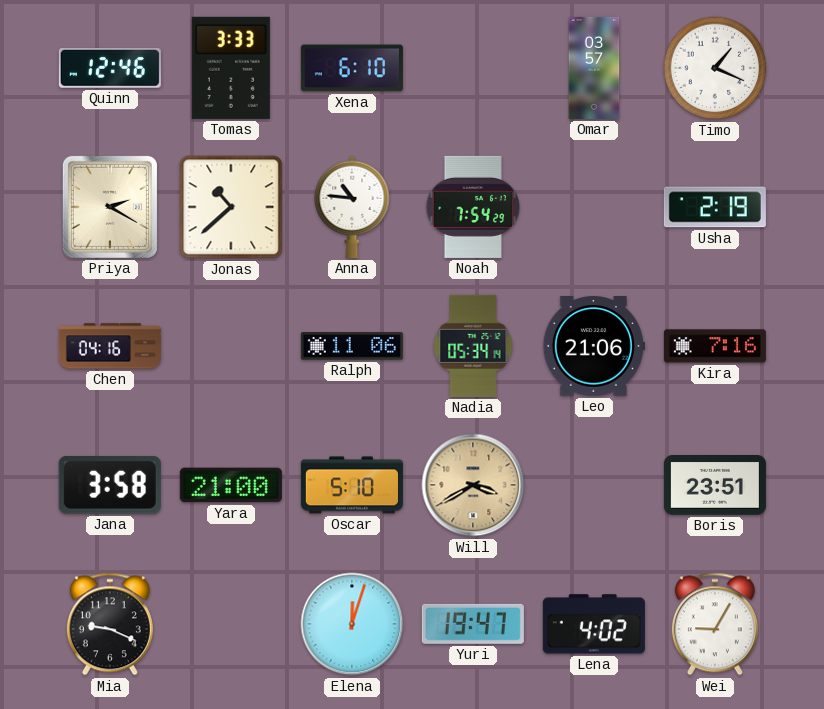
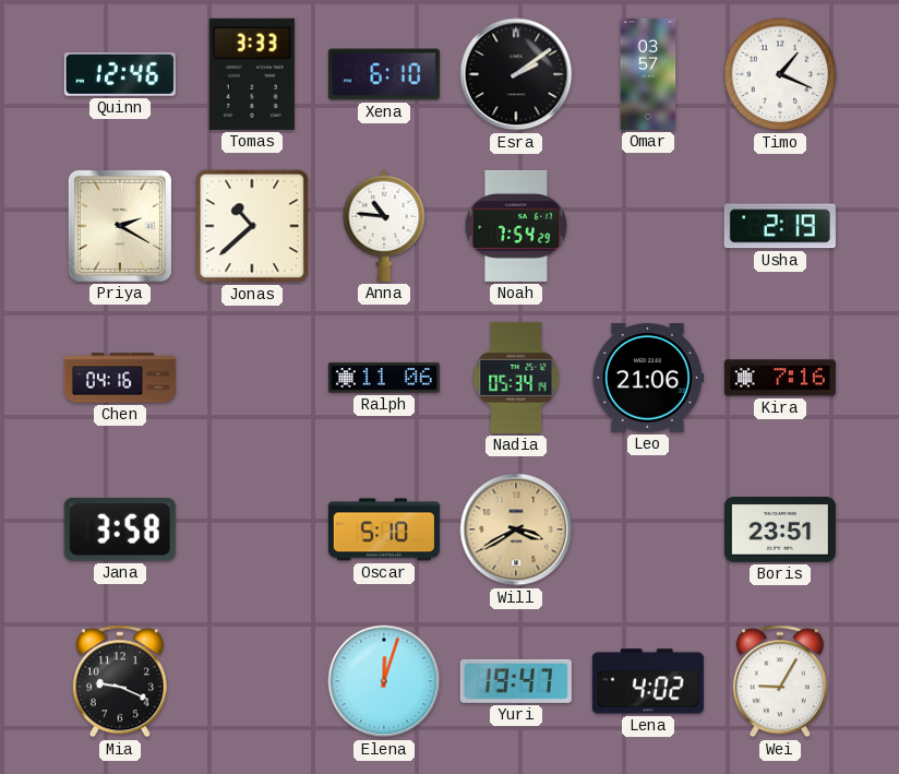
Esra: none -> 2:09
Yara: 21:00 -> none
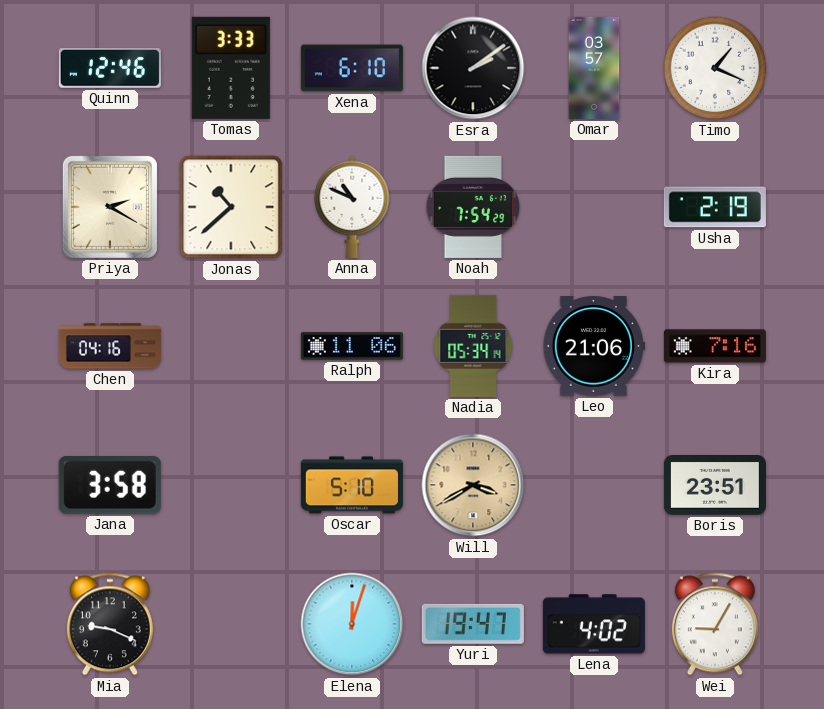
Anna: 10:46 -> 10:49
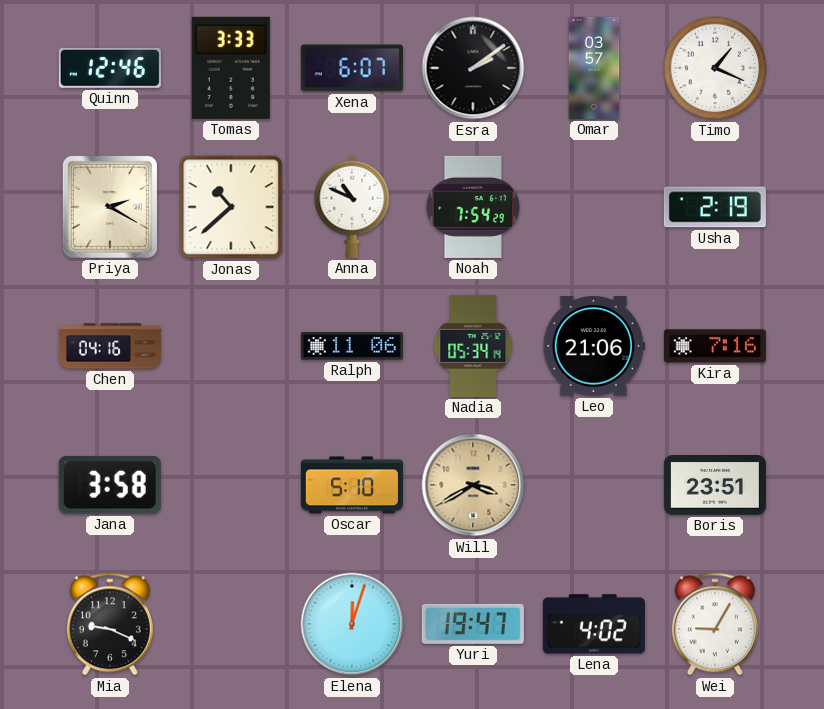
Xena: 6:10 -> 6:07
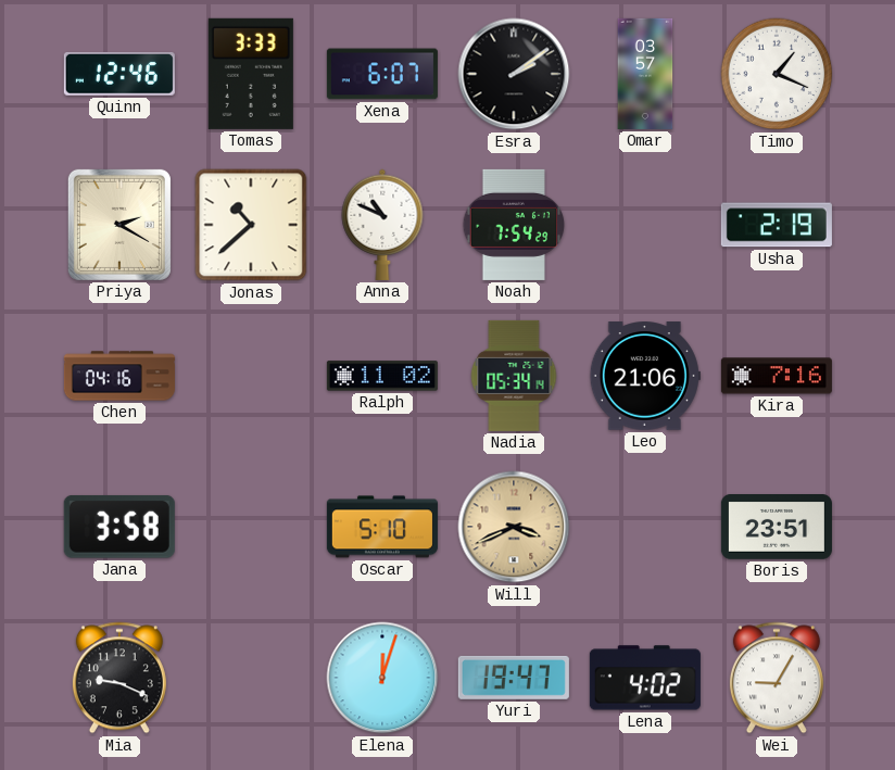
Ralph: 11:06 -> 11:02
Will: 3:40 -> 3:41
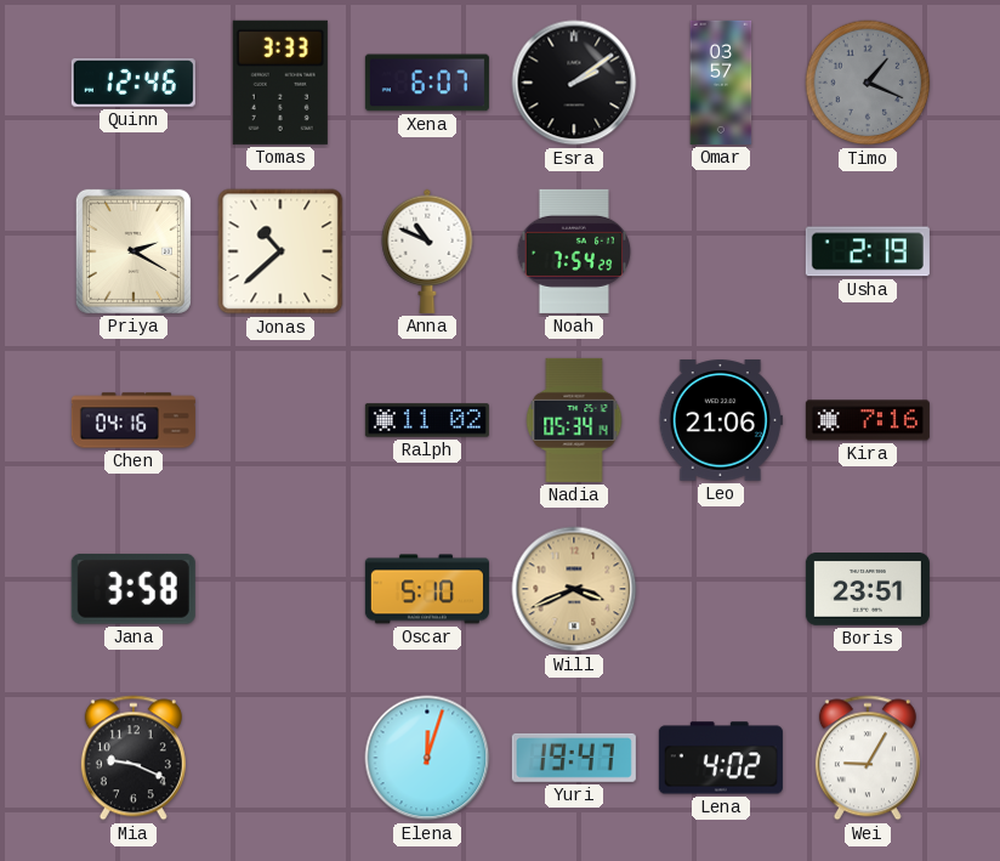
Timo dial: white -> grey
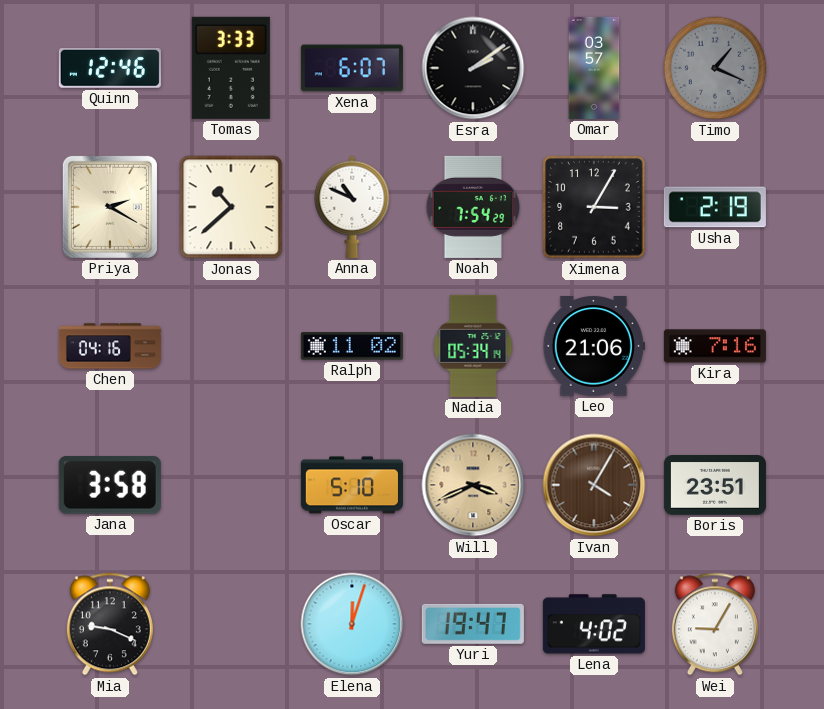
Ximena: none -> 3:05
Ivan: none -> 4:05
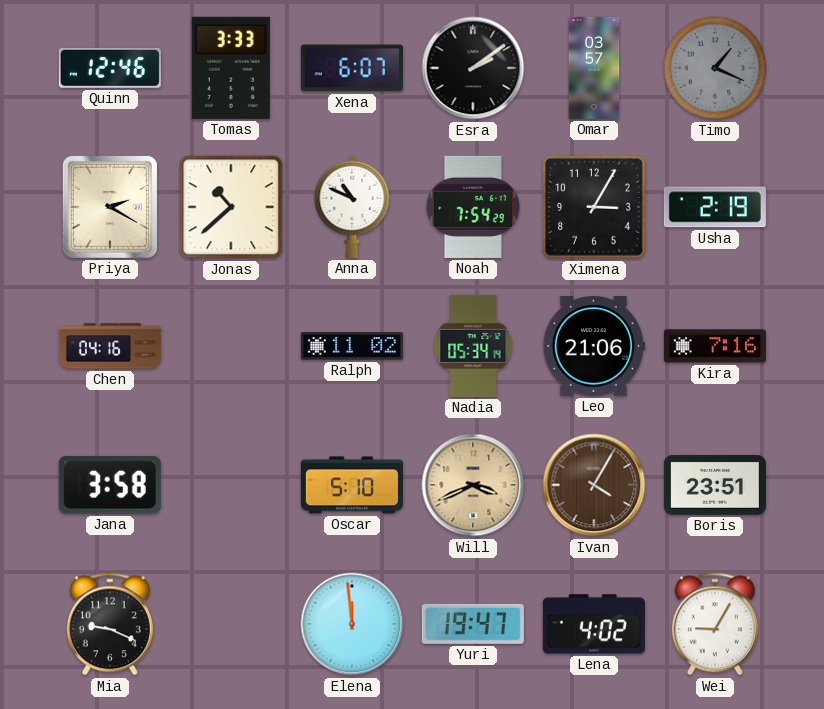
Elena: 12:03 -> 11:59
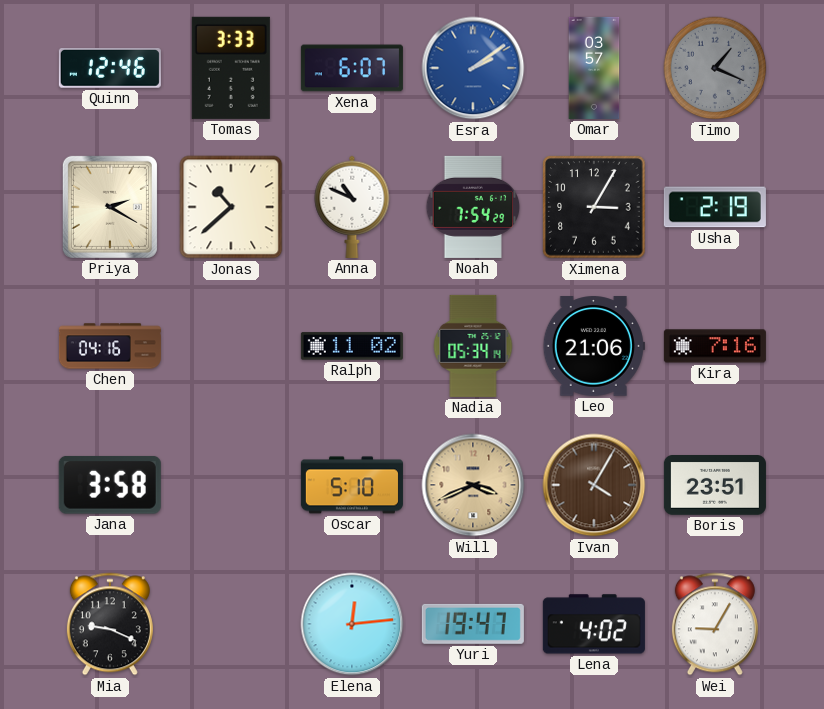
Esra dial: black -> blue
Elena: 11:59 -> 12:14
